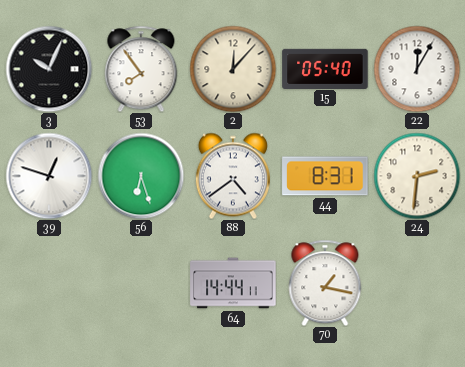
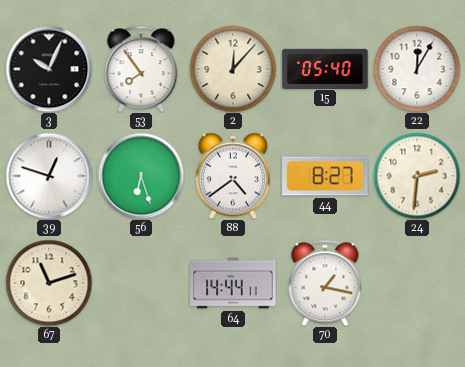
44: 8:31 -> 8:27
67: none -> 11:12
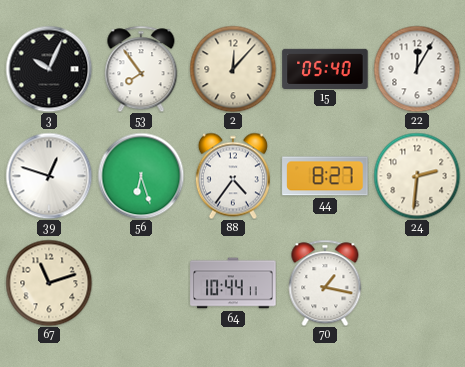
88: 4:39 -> 4:36
64: 14:44 -> 10:44
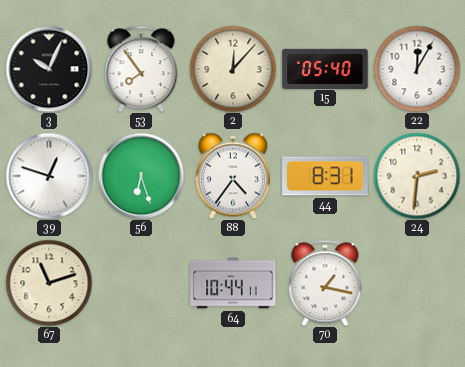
44: 8:27 -> 8:31
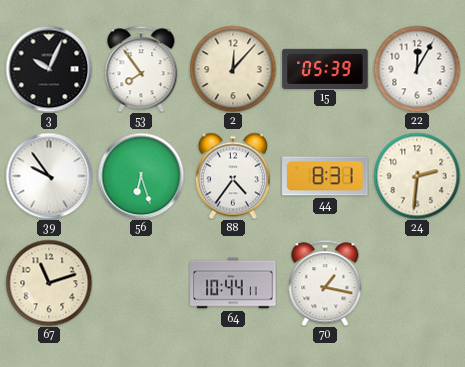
15: 05:40 -> 05:39
39: 12:48 -> 9:54
